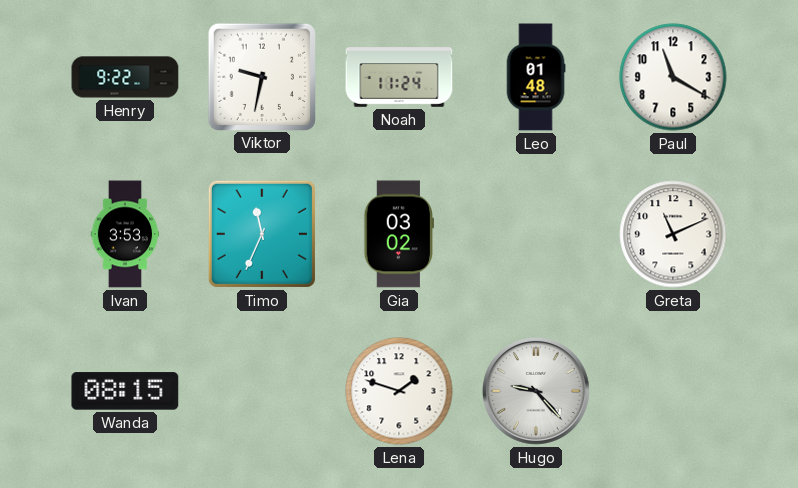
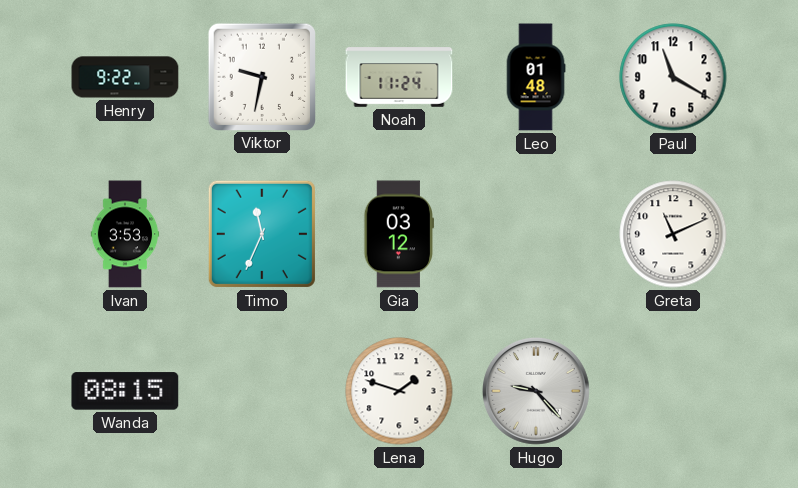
Gia: 03:02 -> 03:12
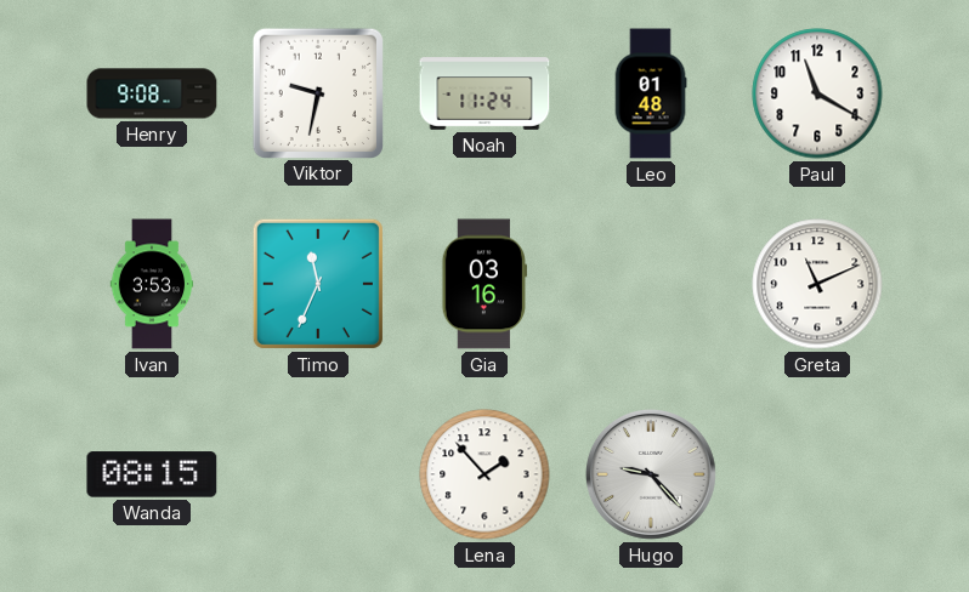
Henry: 9:22 -> 9:08
Gia: 03:12 -> 03:16
Lena: 1:48 -> 1:53
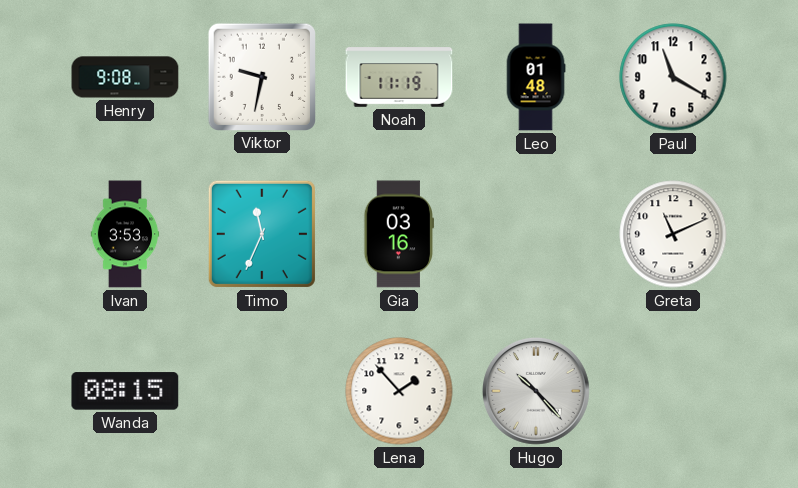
Noah: 11:24 -> 11:19
Hugo: 9:23 -> 10:23
